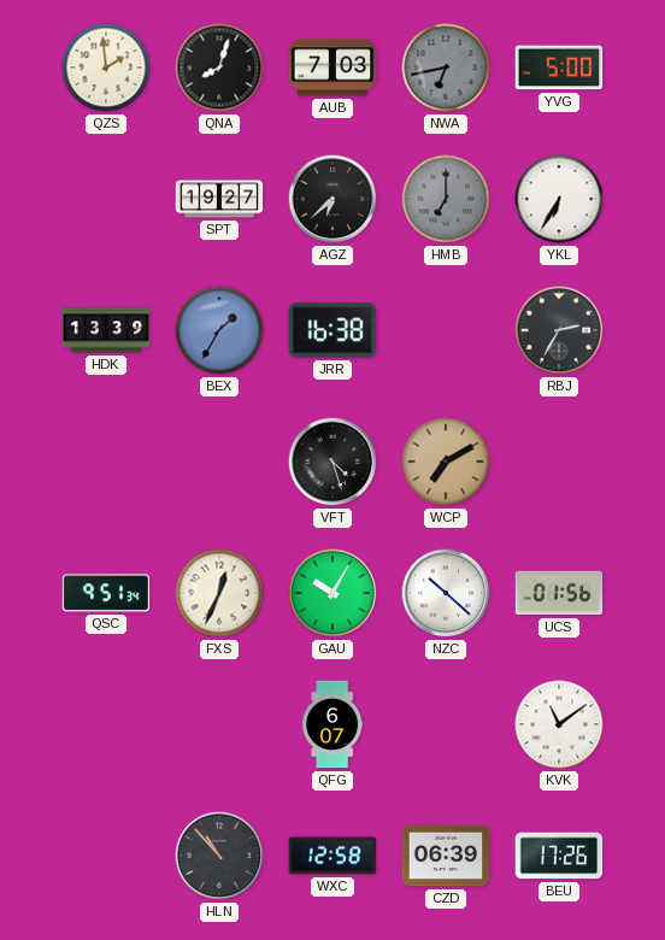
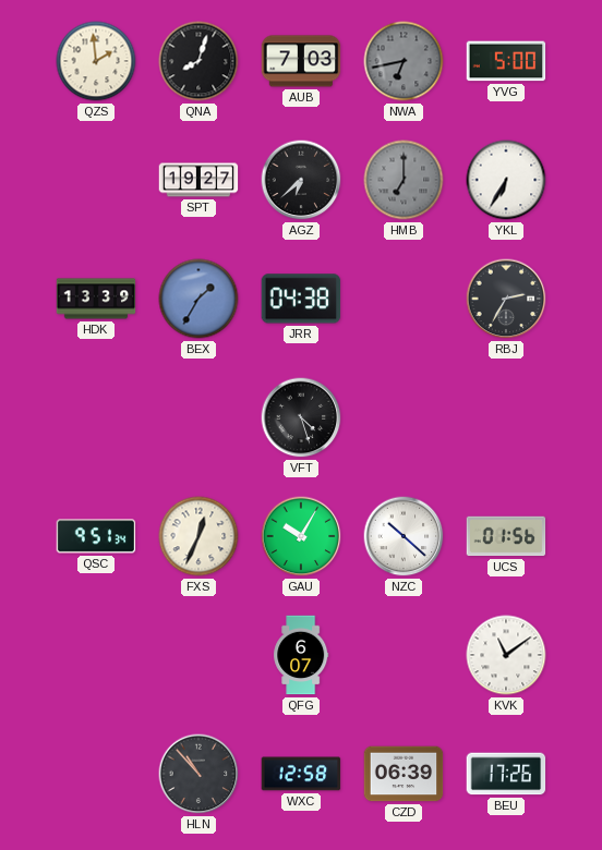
JRR: 16:38 -> 04:38
WCP: 7:10 -> none
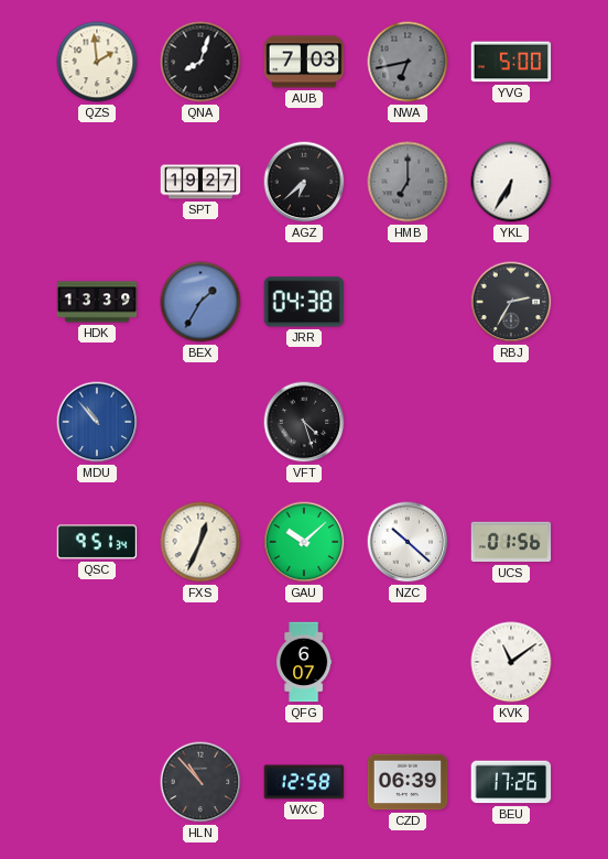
MDU: none -> 10:53
GAU: 10:05 -> 10:08
